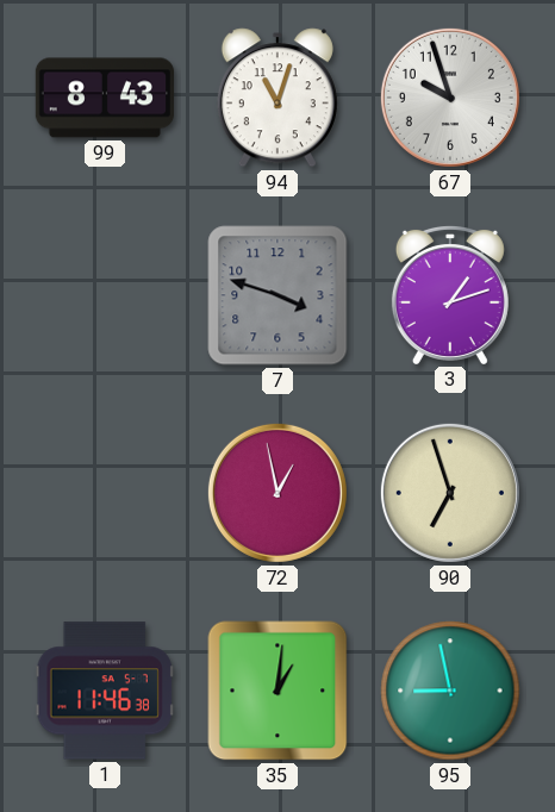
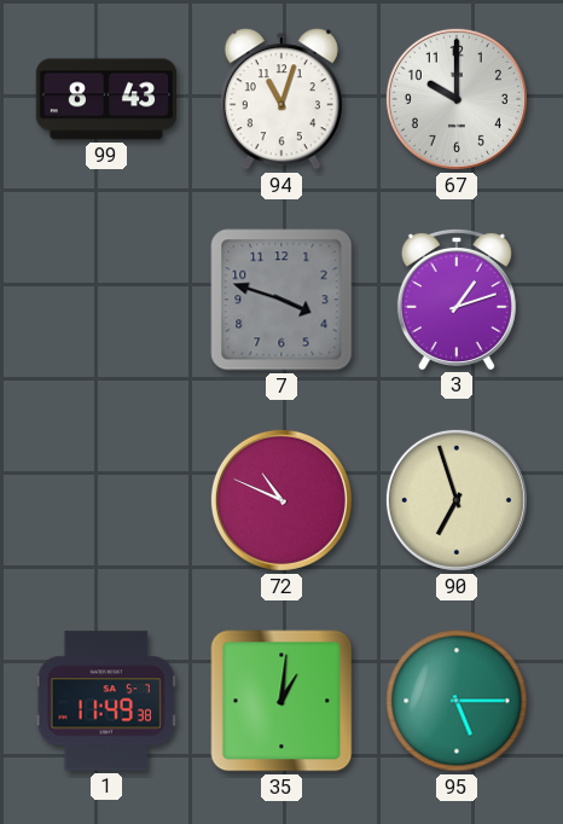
67: 9:57 -> 10:00
72: 12:58 -> 10:49
1: 11:46 -> 11:49
95: 8:58 -> 5:15
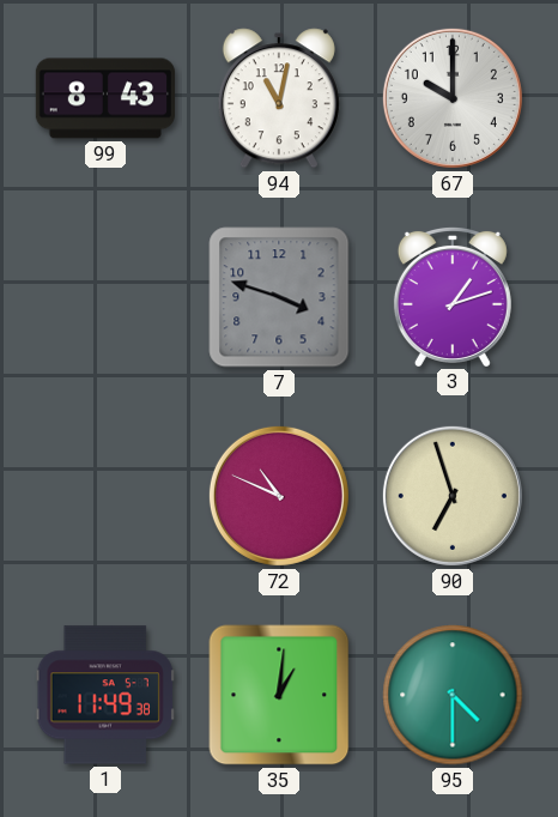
94: 11:03 -> 11:02
95: 5:15 -> 4:30
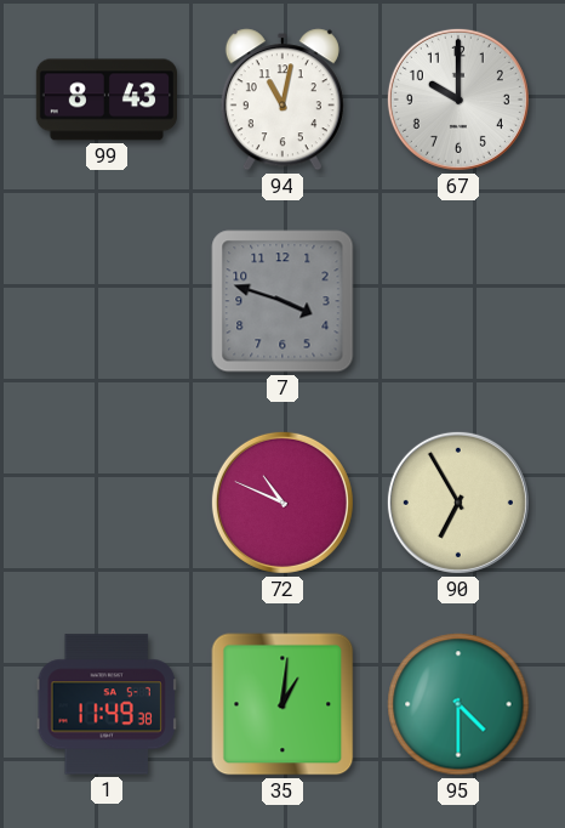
3: 1:12 -> none
90: 6:57 -> 6:55
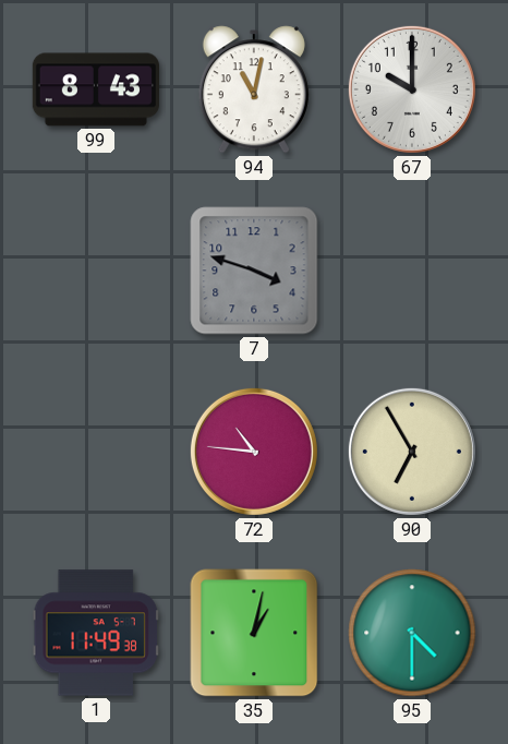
72: 10:49 -> 10:46
35: 1:01 -> 1:02
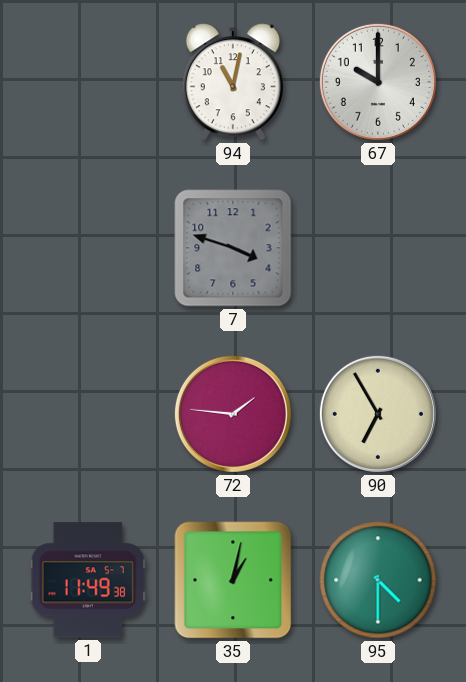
99: 8:43 -> none
72: 10:46 -> 1:46
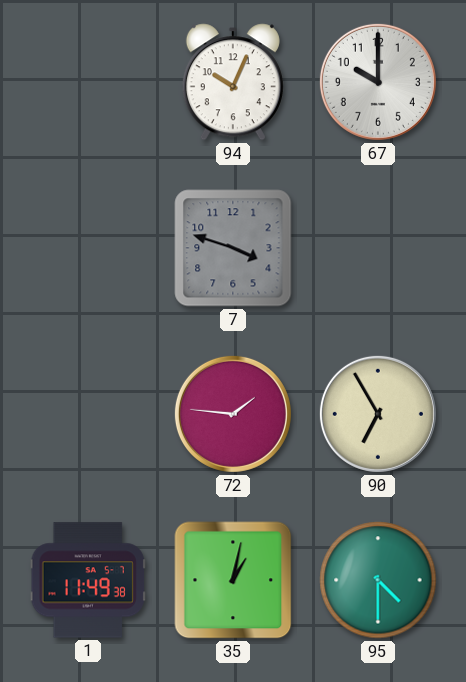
94: 11:02 -> 10:04
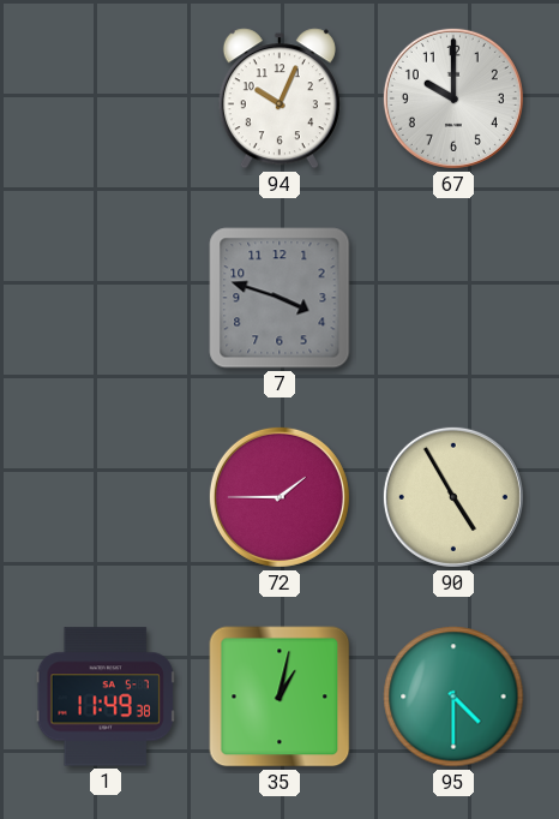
72: 1:46 -> 1:45
90: 6:55 -> 4:55
